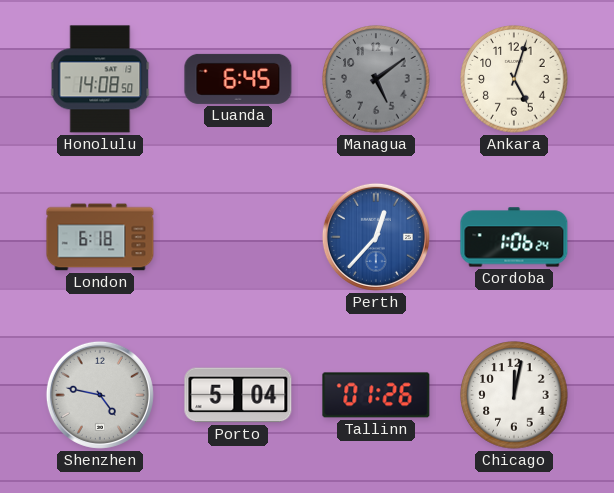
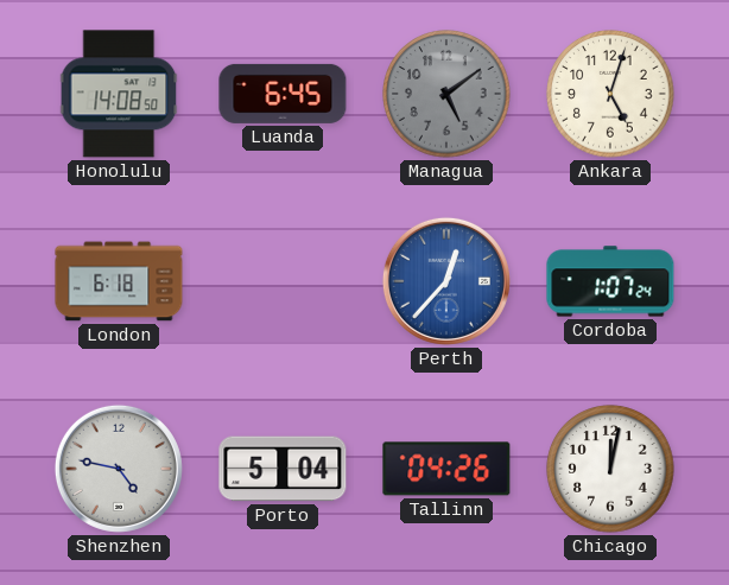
Cordoba: 1:06 -> 1:07
Tallinn: 01:26 -> 04:26
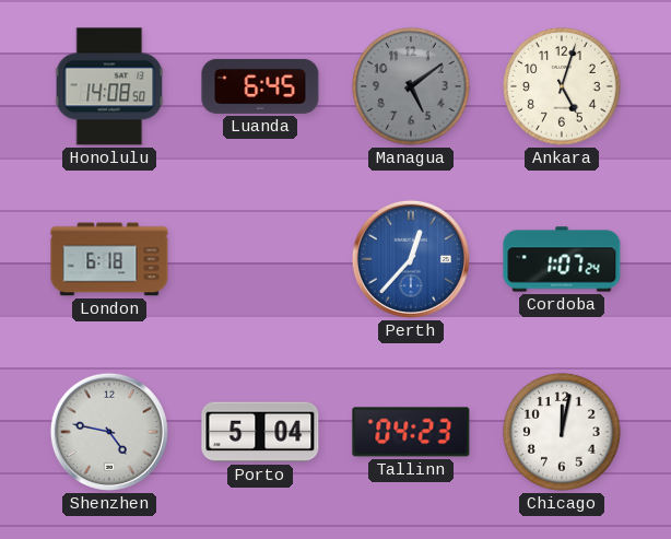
Tallinn: 04:26 -> 04:23
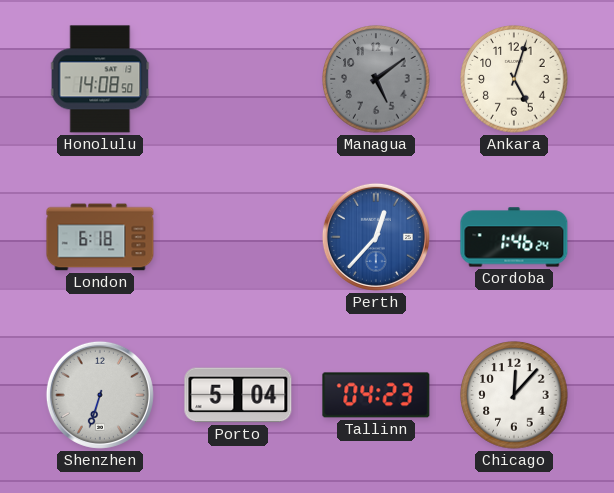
Luanda: 6:45 -> none
Cordoba: 1:07 -> 1:46
Shenzhen: 4:47 -> 6:33
Chicago: 12:02 -> 12:07
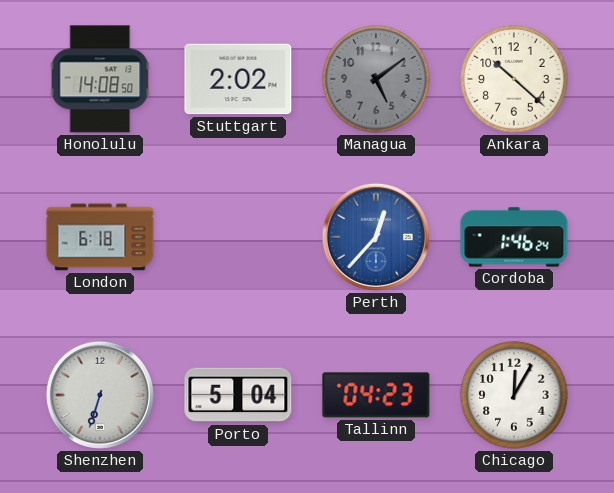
Stuttgart: none -> 2:02
Ankara: 5:03 -> 10:22
Chicago: 12:07 -> 12:05
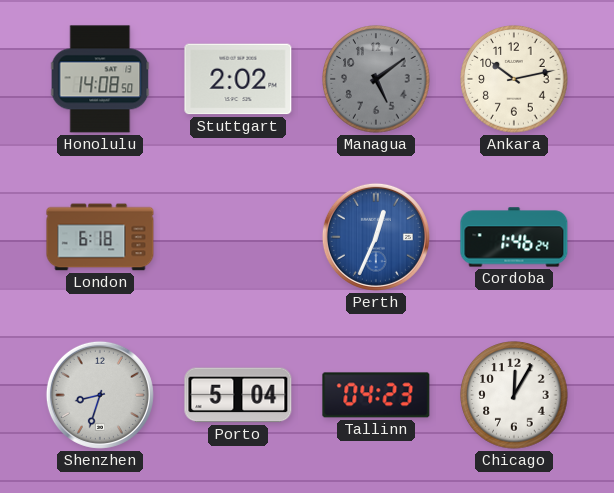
Ankara: 10:22 -> 10:13
Perth: 12:37 -> 12:34
Shenzhen: 6:33 -> 8:33
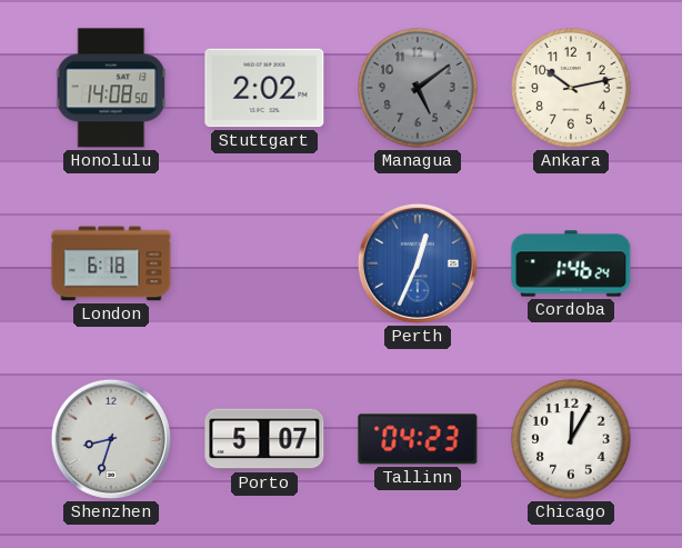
Porto: 5:04 -> 5:07
